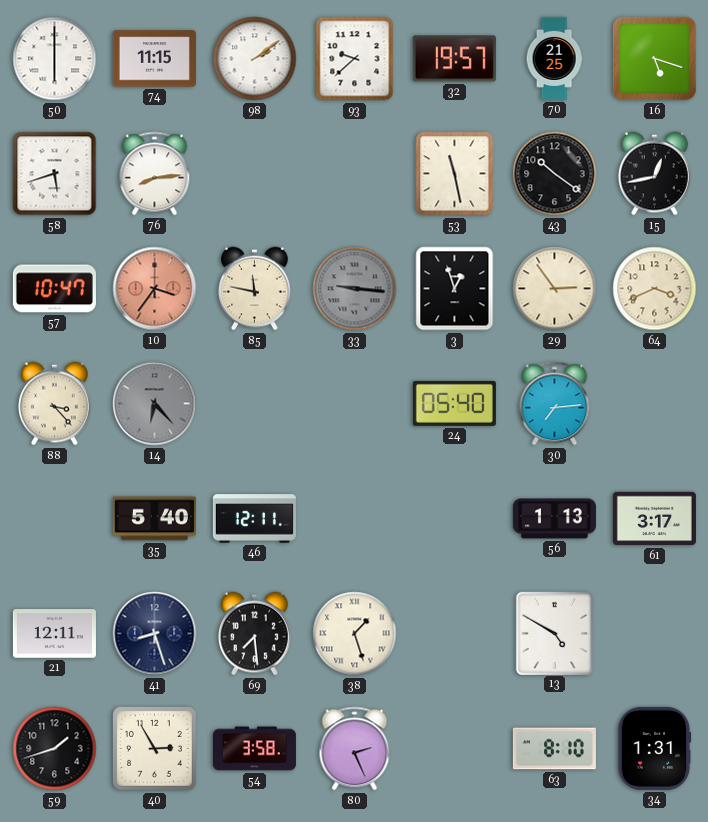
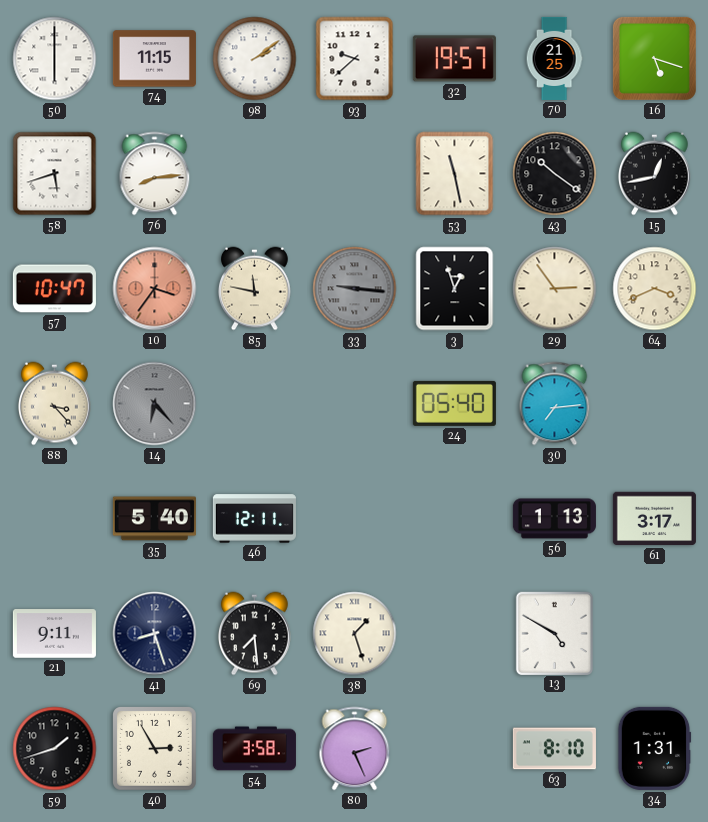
21: 12:11 -> 9:11
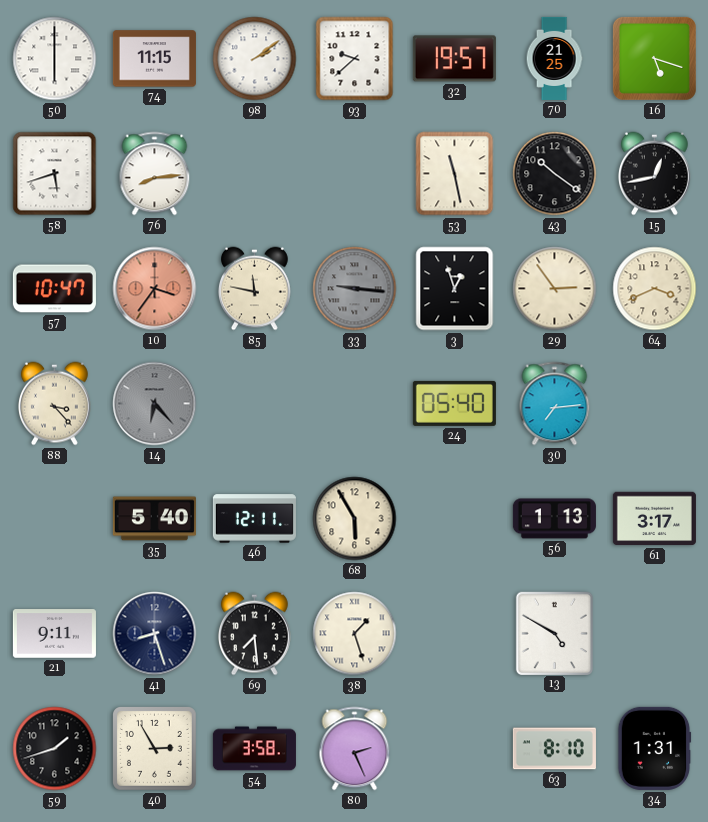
68: none -> 5:55
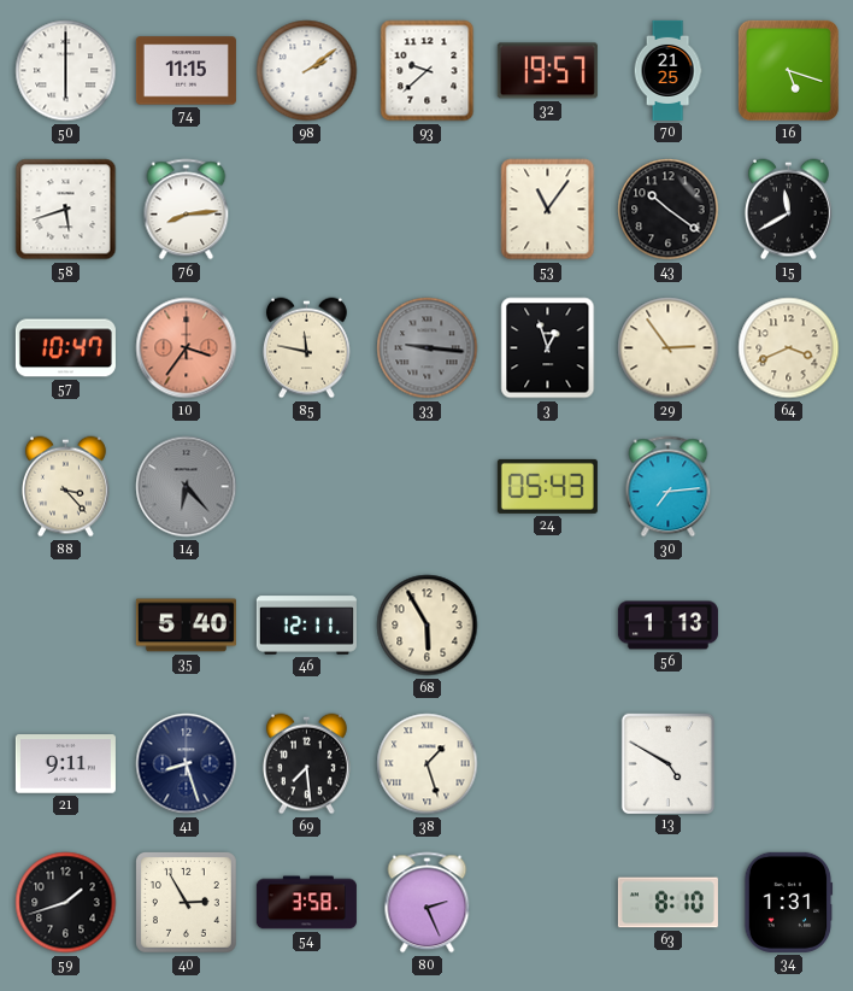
53: 11:28 -> 11:06
15: 12:43 -> 11:40
24: 05:40 -> 05:43
61: 3:17 -> none
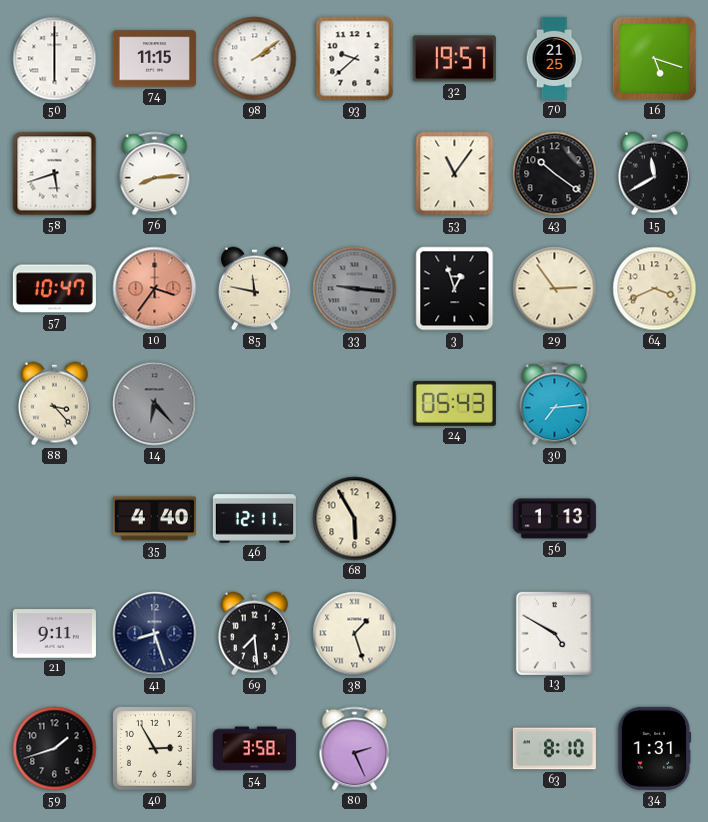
35: 5:40 -> 4:40
